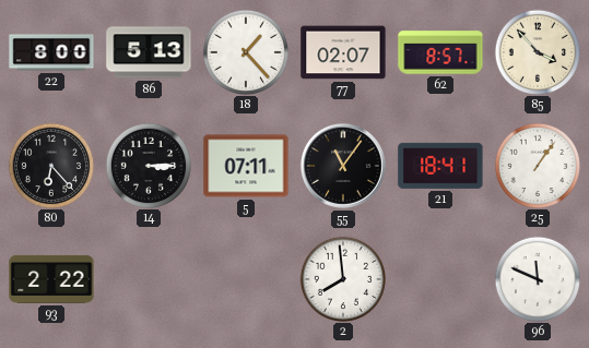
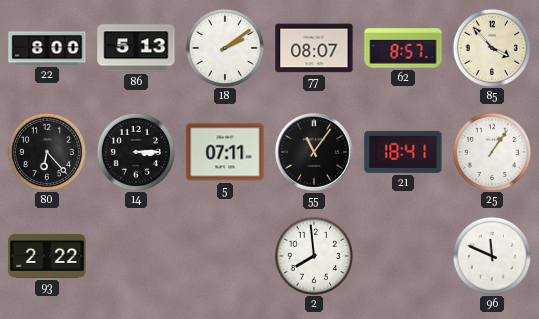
18: 1:23 -> 2:09
77: 02:07 -> 08:07
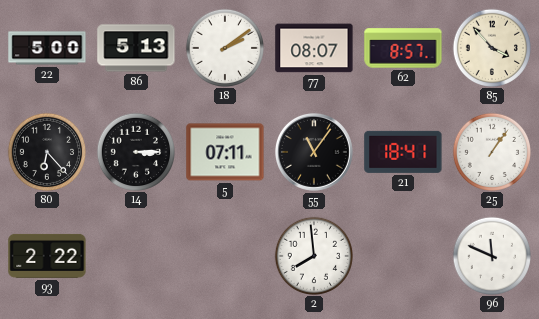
22: 8:00 -> 5:00
